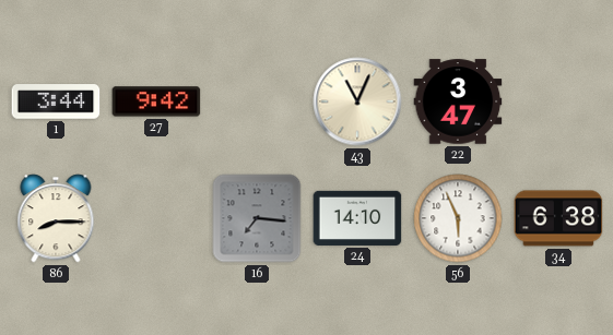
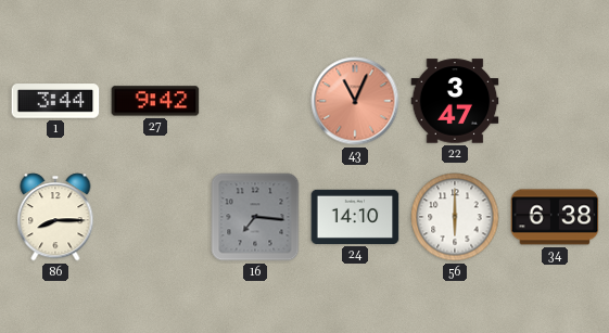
43 dial: cream -> salmon
56: 5:56 -> 6:00
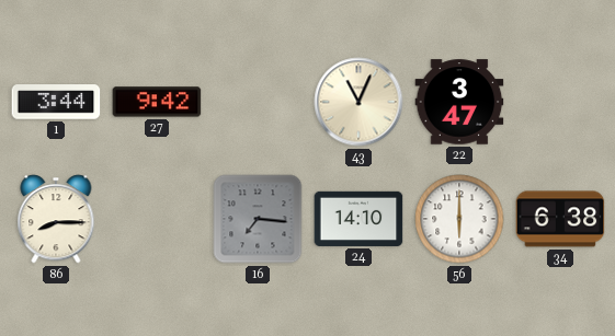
43 dial: salmon -> cream
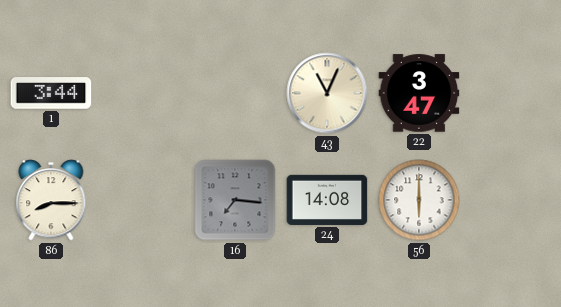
27: 9:42 -> none
24: 14:10 -> 14:08
34: 6:38 -> none
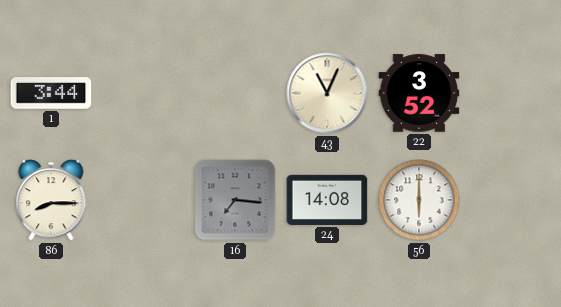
22: 3:47 -> 3:52
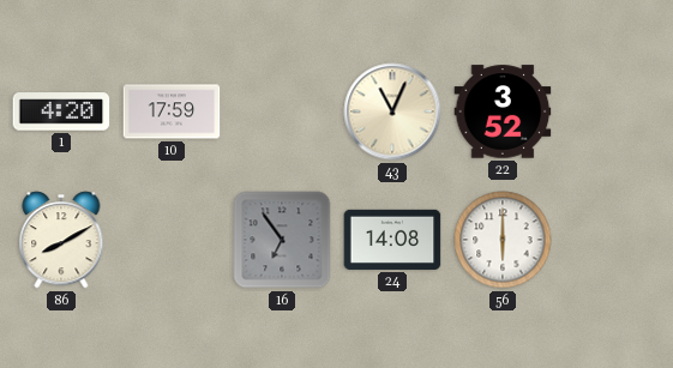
1: 3:44 -> 4:20
10: none -> 17:59
86: 8:15 -> 8:10
16: 7:16 -> 6:54
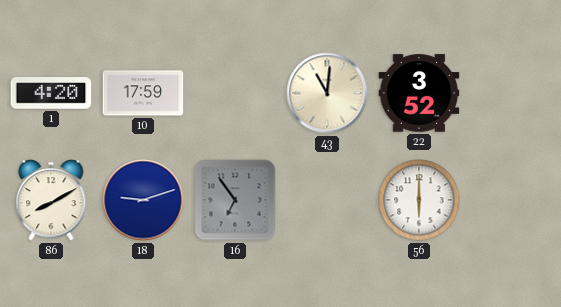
43: 11:04 -> 11:01
18: none -> 9:12
24: 14:08 -> none
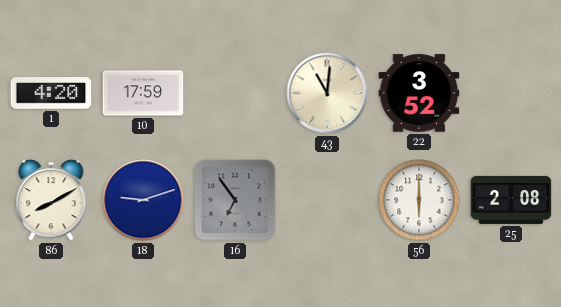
25: none -> 2:08
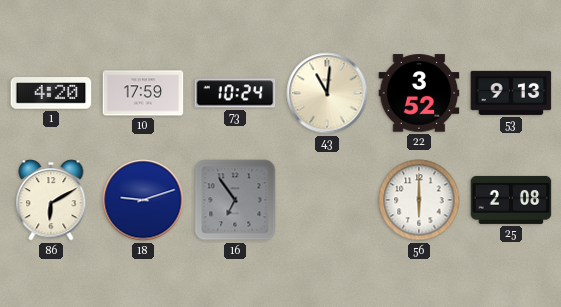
73: none -> 10:24
53: none -> 9:13
86: 8:10 -> 6:10
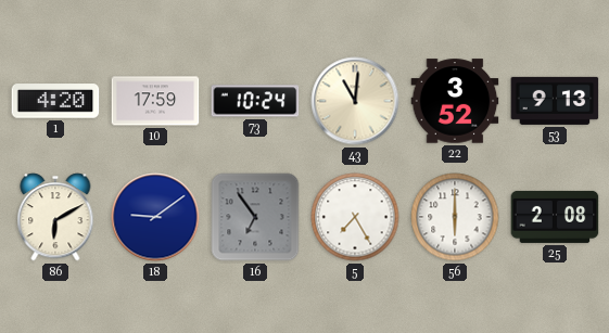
18: 9:12 -> 9:09
5: none -> 7:25
